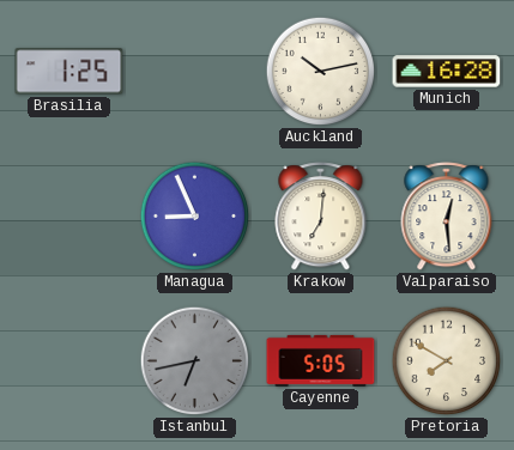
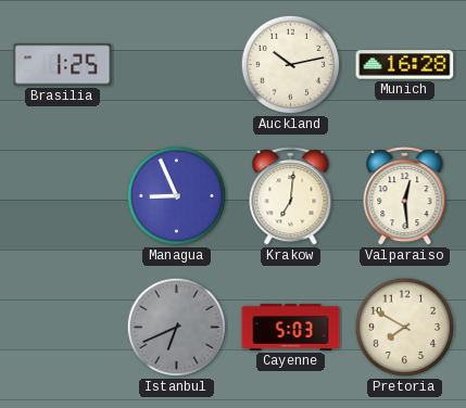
Istanbul: 6:43 -> 6:41
Cayenne: 5:05 -> 5:03
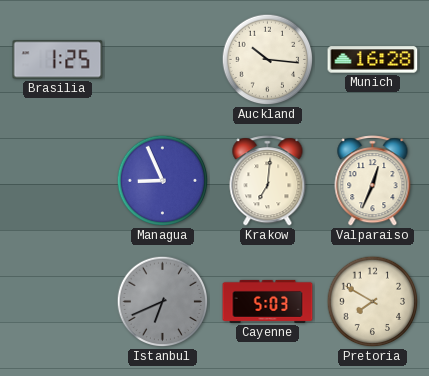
Auckland: 10:13 -> 10:16
Valparaiso: 12:29 -> 12:34
